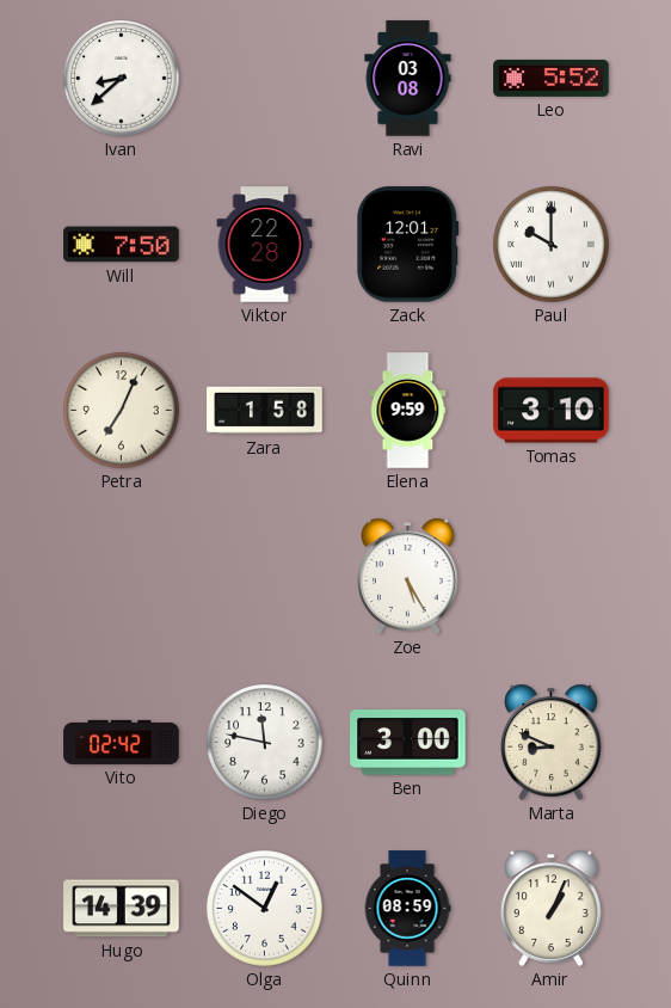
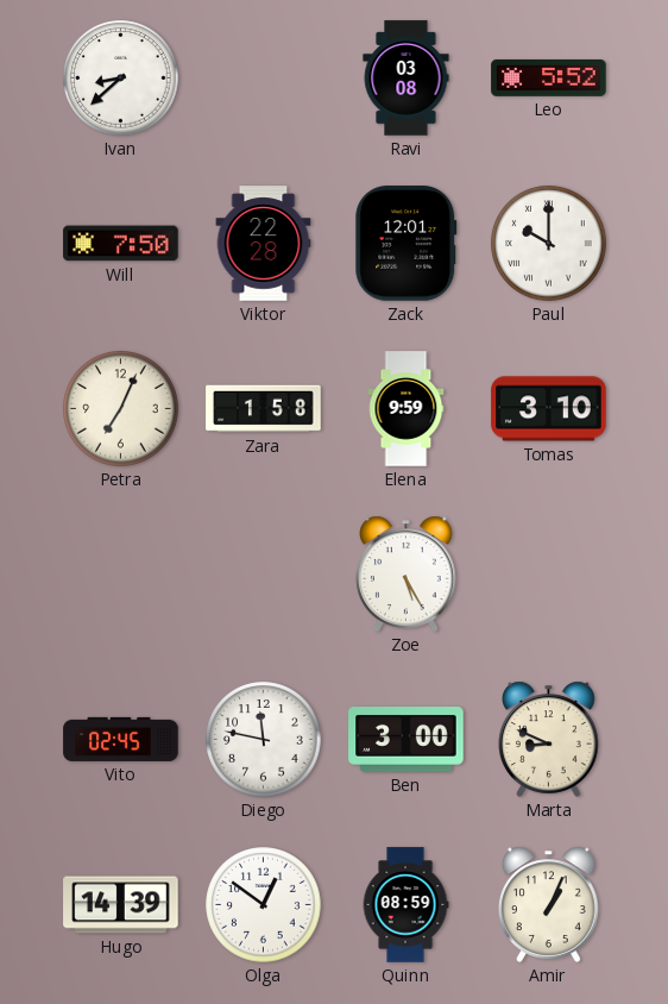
Vito: 02:42 -> 02:45
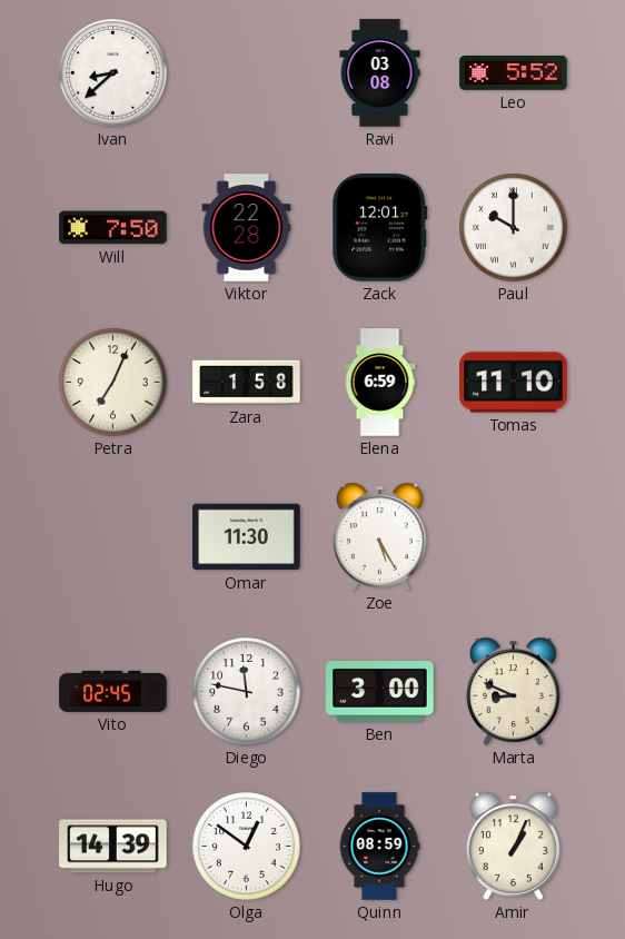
Elena: 9:59 -> 6:59
Tomas: 3:10 -> 11:10
Omar: none -> 11:30
